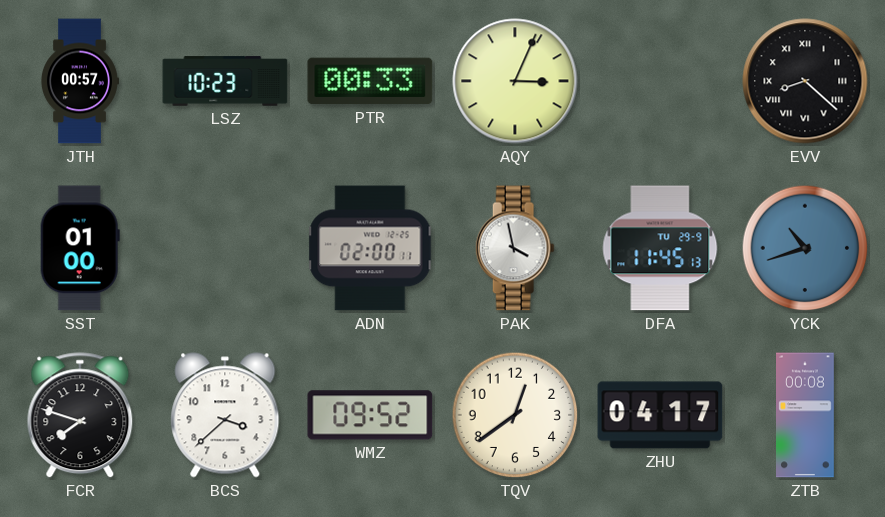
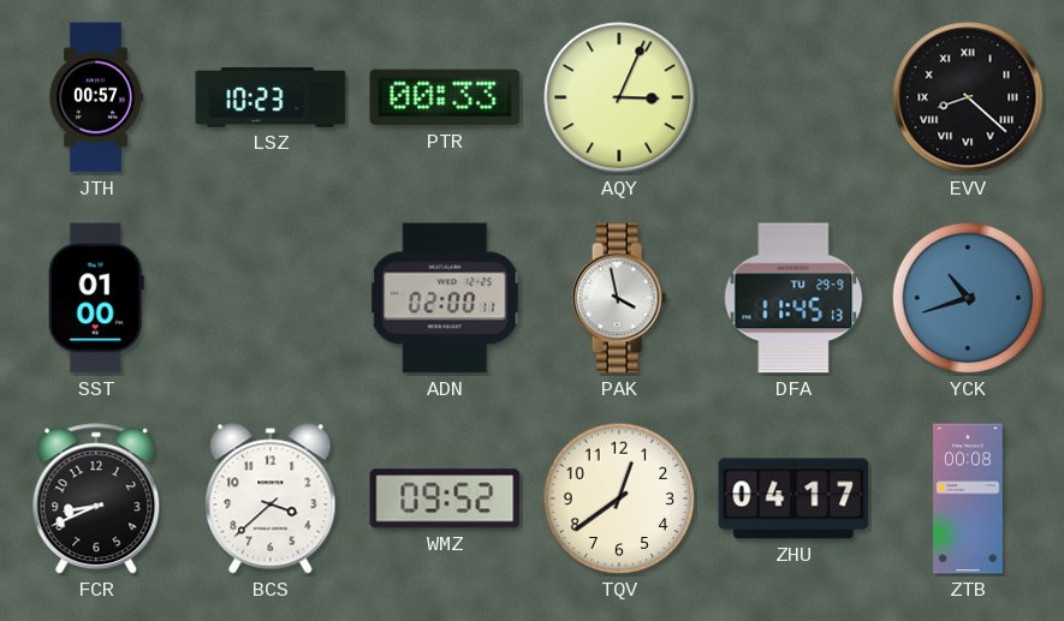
FCR: 7:48 -> 8:41
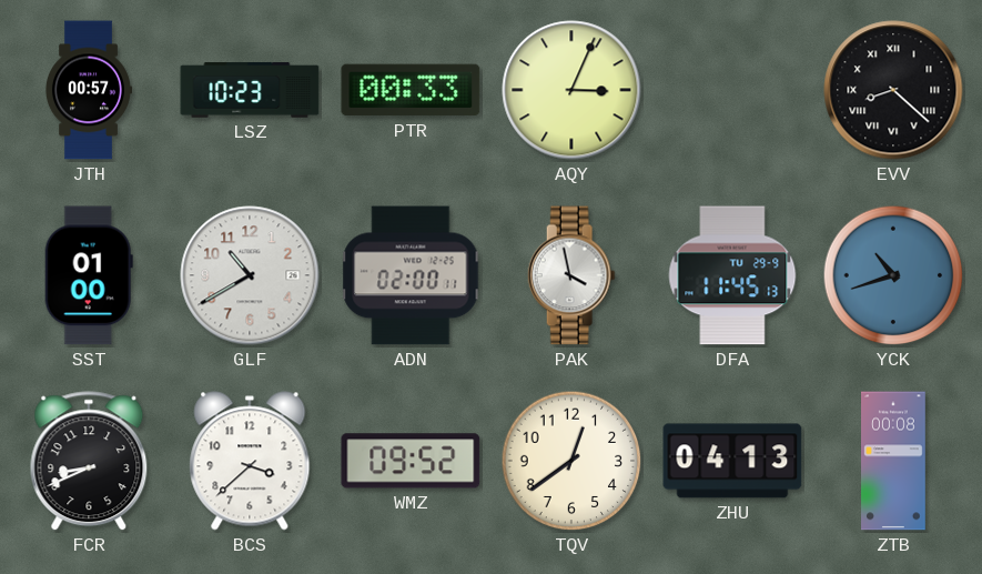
GLF: none -> 10:40
ZHU: 04:17 -> 04:13
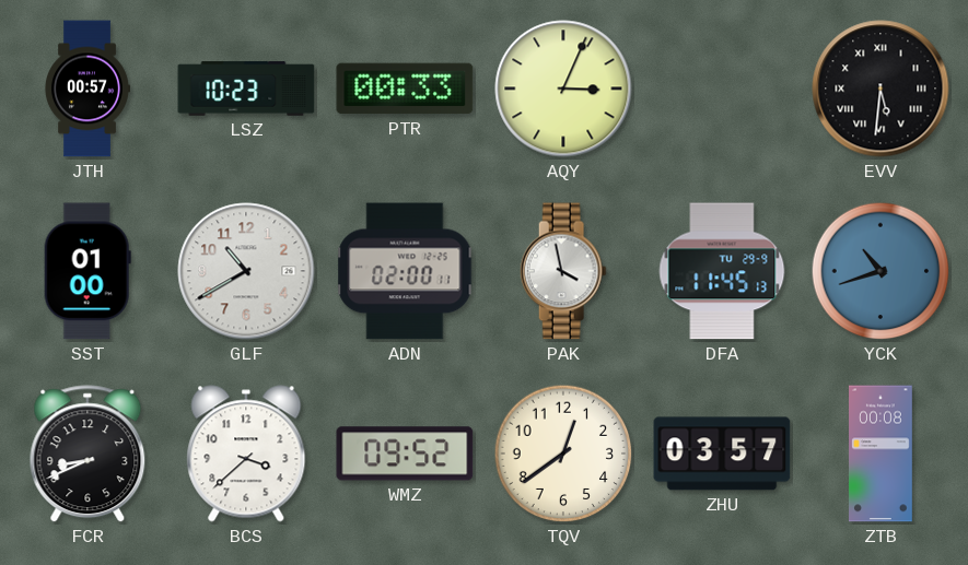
EVV: 8:22 -> 5:31
ZHU: 04:13 -> 03:57
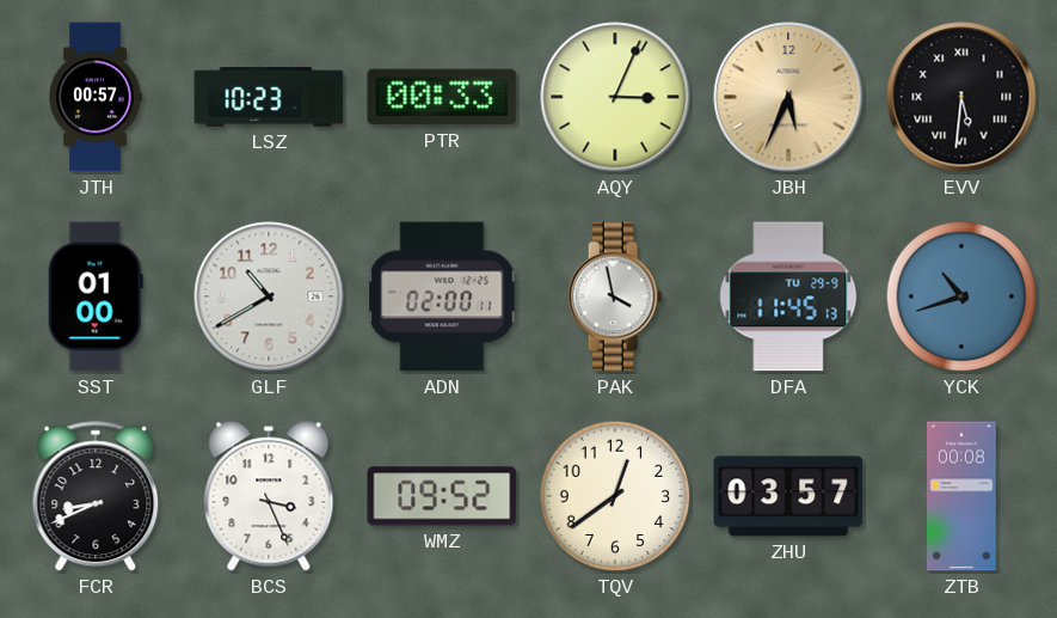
JBH: none -> 5:34
BCS: 3:38 -> 3:26
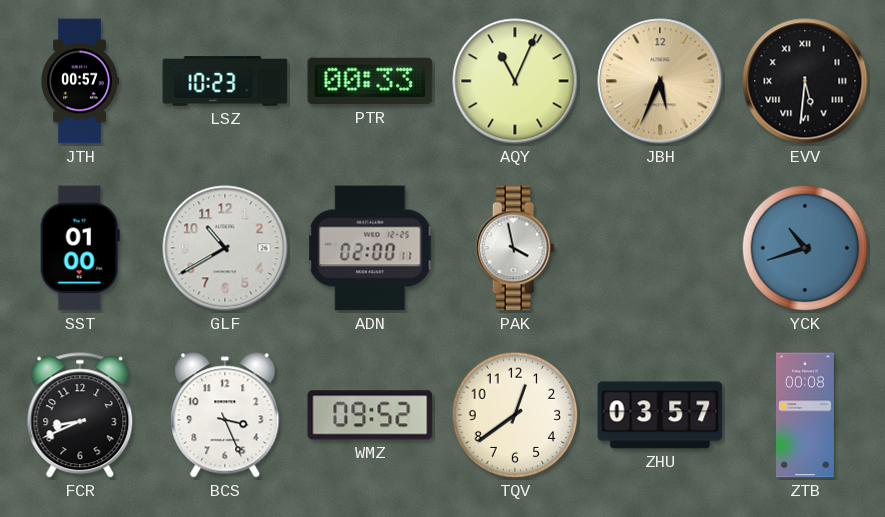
AQY: 3:04 -> 11:04
DFA: 11:45 -> none
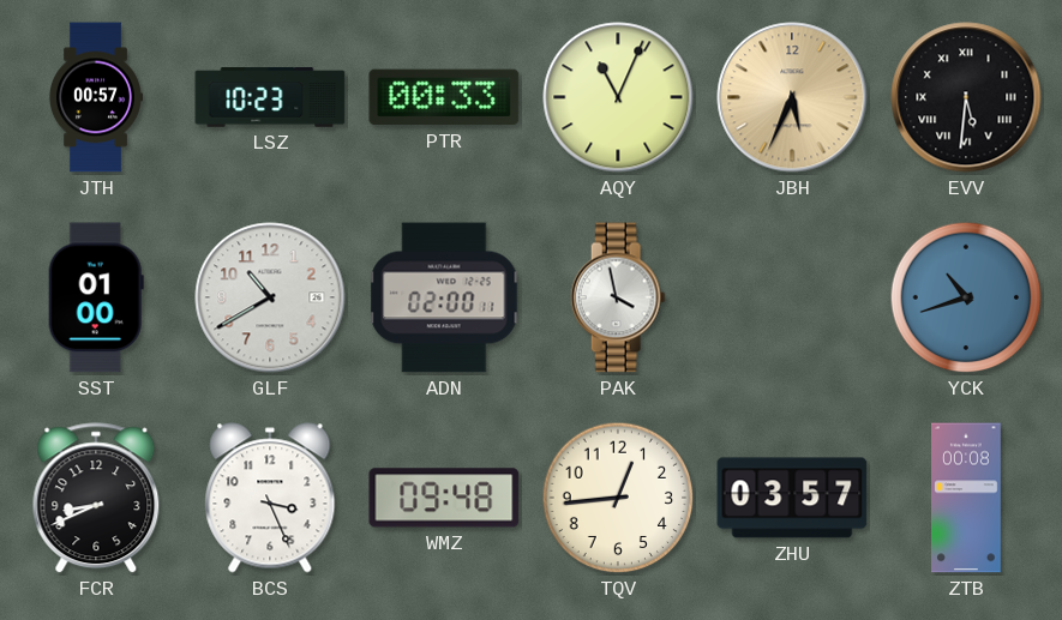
WMZ: 09:52 -> 09:48
TQV: 12:39 -> 12:44
